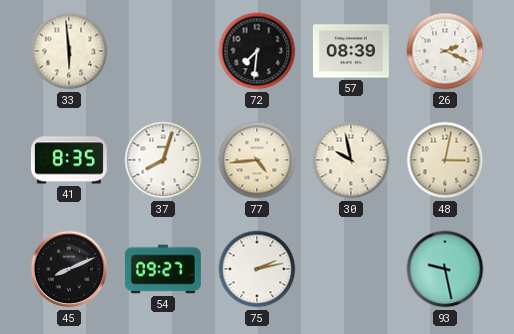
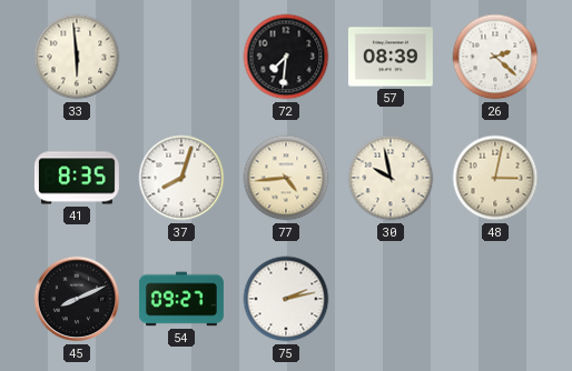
26: 2:19 -> 2:22
93: 9:28 -> none
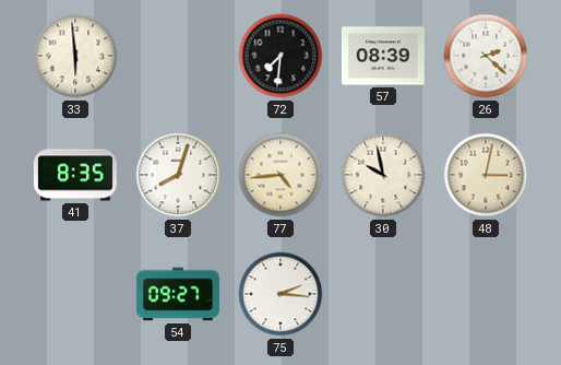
45: 8:11 -> none
75: 2:13 -> 2:16
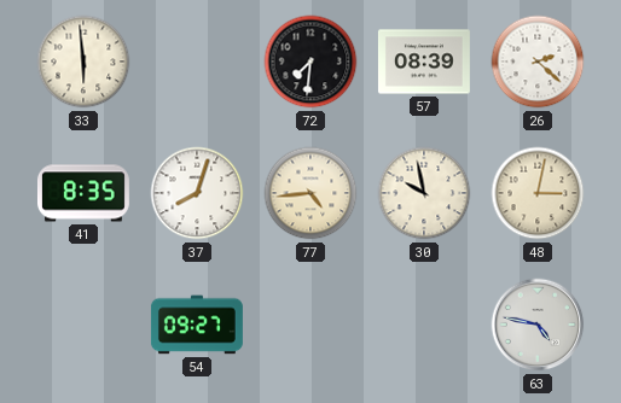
75: 2:16 -> none
63: none -> 4:47
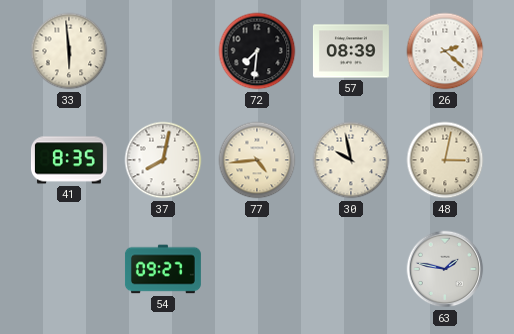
37: 8:03 -> 8:02
63: 4:47 -> 1:47
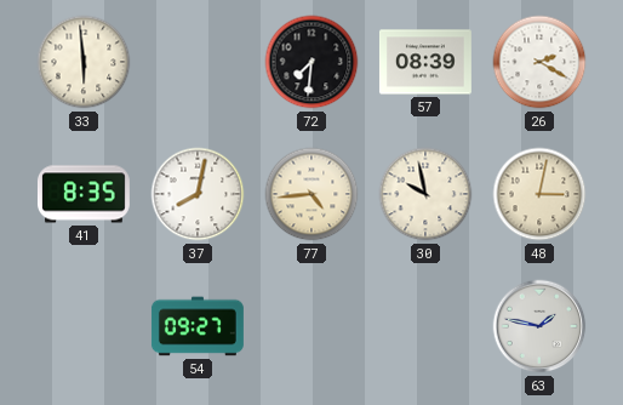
26: 2:22 -> 2:20
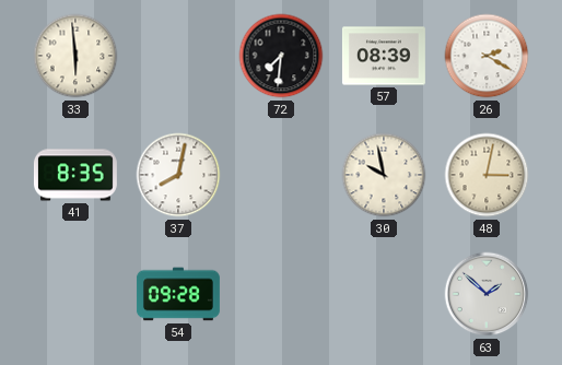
77: 4:44 -> none
54: 09:27 -> 09:28
63: 1:47 -> 1:52
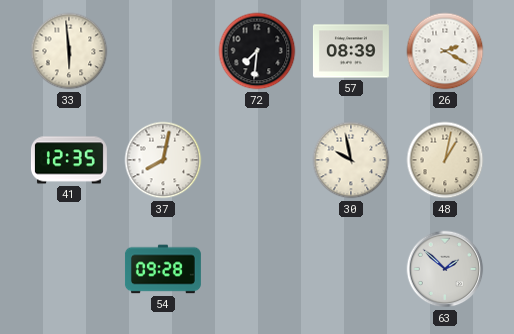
41: 8:35 -> 12:35
48: 3:02 -> 1:02
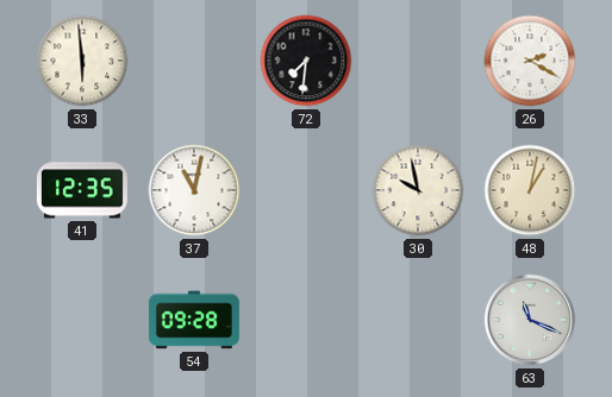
57: 08:39 -> none
37: 8:02 -> 11:02
63: 1:52 -> 11:19
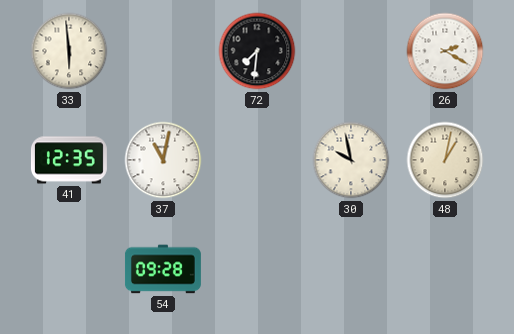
63: 11:19 -> none
